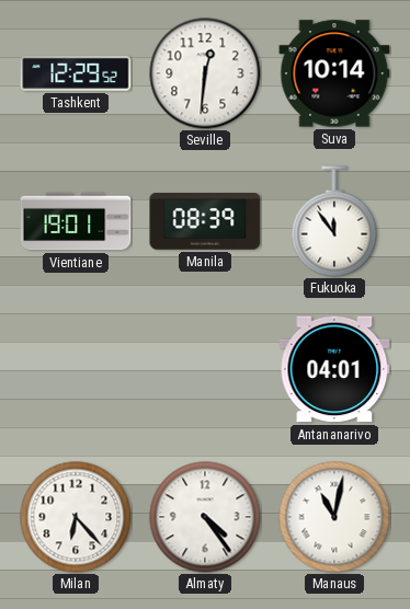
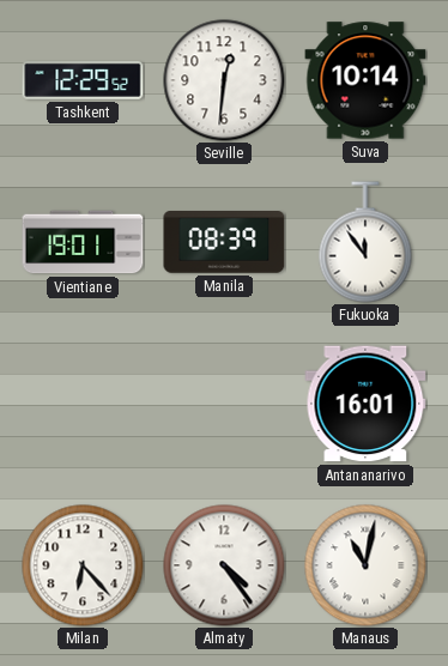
Antananarivo: 04:01 -> 16:01
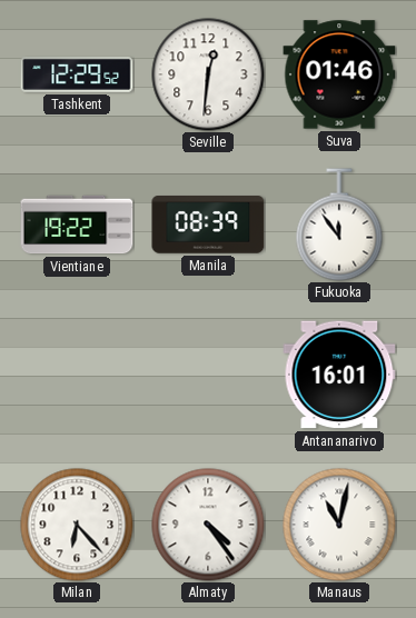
Suva: 10:14 -> 01:46
Vientiane: 19:01 -> 19:22
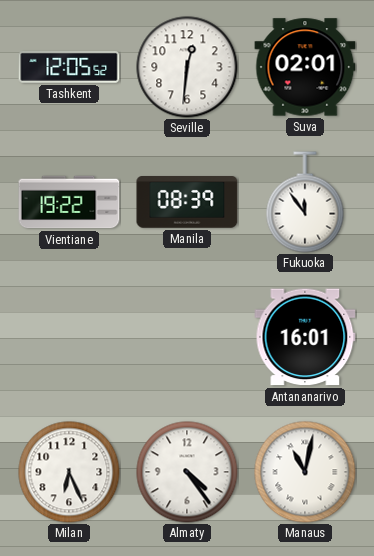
Tashkent: 12:29 -> 12:05
Suva: 01:46 -> 02:01
Milan: 6:23 -> 6:26
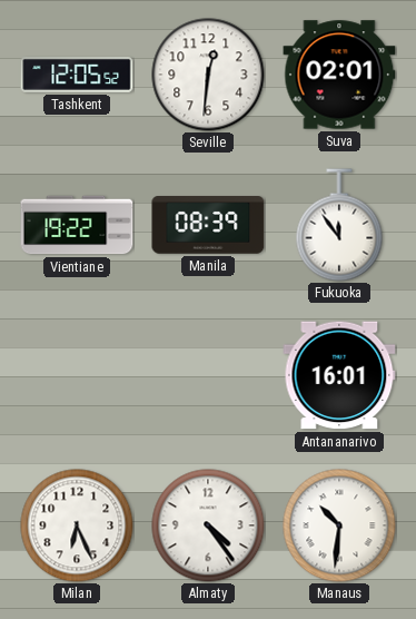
Manaus: 11:02 -> 10:31
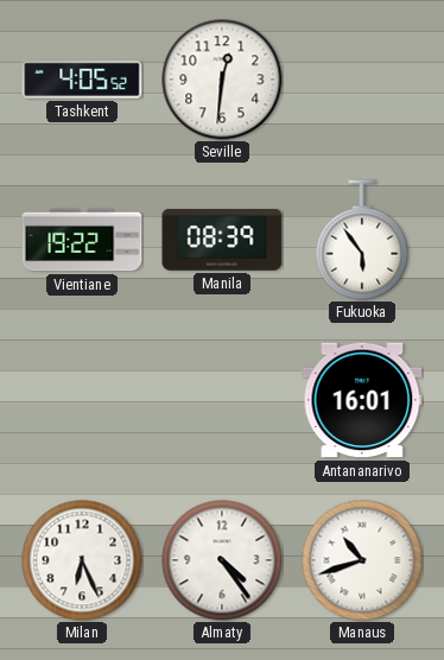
Tashkent: 12:05 -> 4:05
Suva: 02:01 -> none
Fukuoka: 11:54 -> 5:54
Manaus: 10:31 -> 10:42
